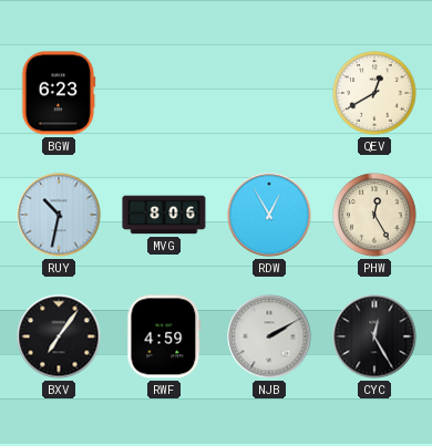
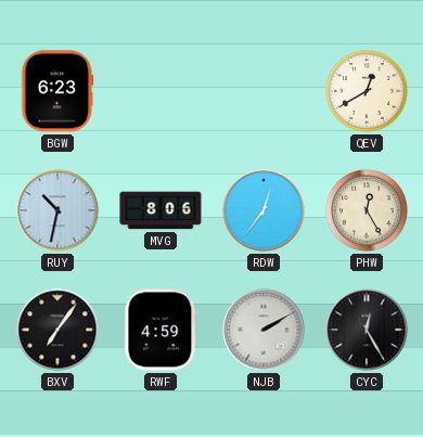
RDW: 12:55 -> 12:36
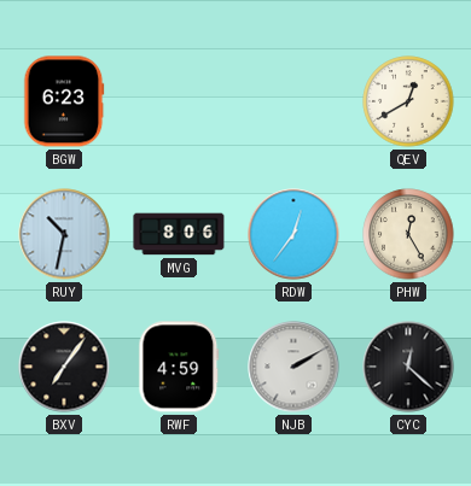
CYC: 12:25 -> 12:22
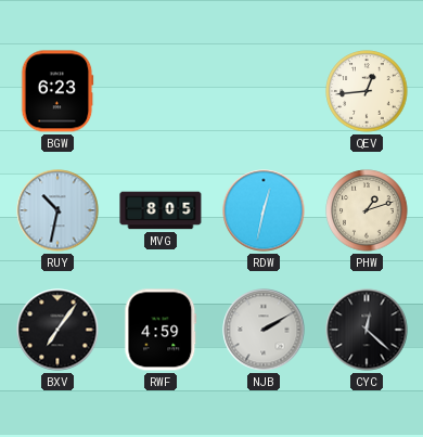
QEV: 12:40 -> 12:44
MVG: 8:06 -> 8:05
RDW: 12:36 -> 12:32
PHW: 12:25 -> 1:12
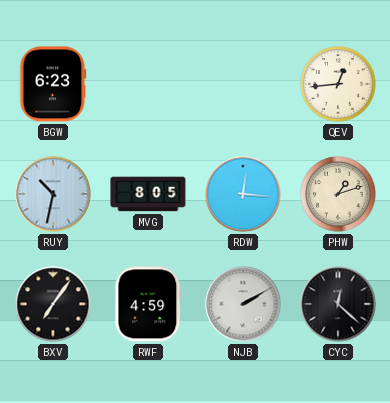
RDW: 12:32 -> 12:16
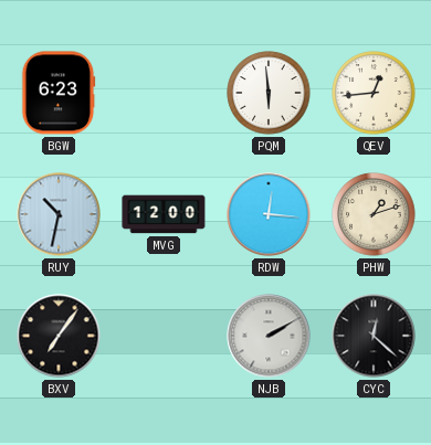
PQM: none -> 5:59
MVG: 8:05 -> 12:00
RWF: 4:59 -> none
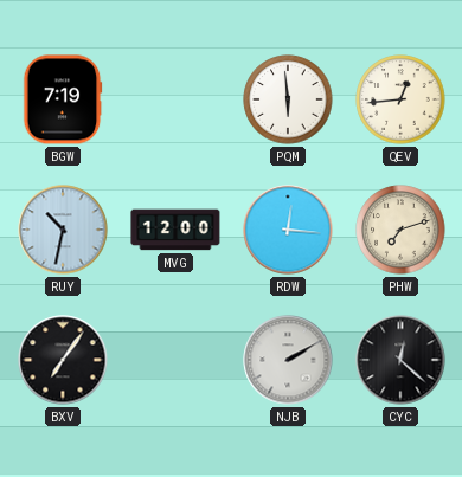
BGW: 6:23 -> 7:19
PHW: 1:12 -> 7:12
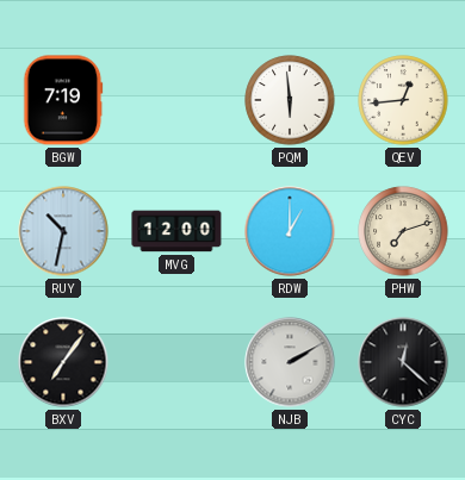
RDW: 12:16 -> 1:00
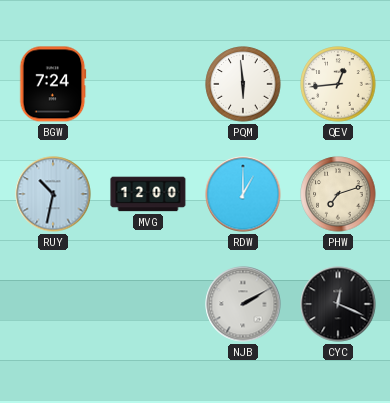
BGW: 7:19 -> 7:24
BXV: 7:06 -> none
CYC: 12:22 -> 12:19
